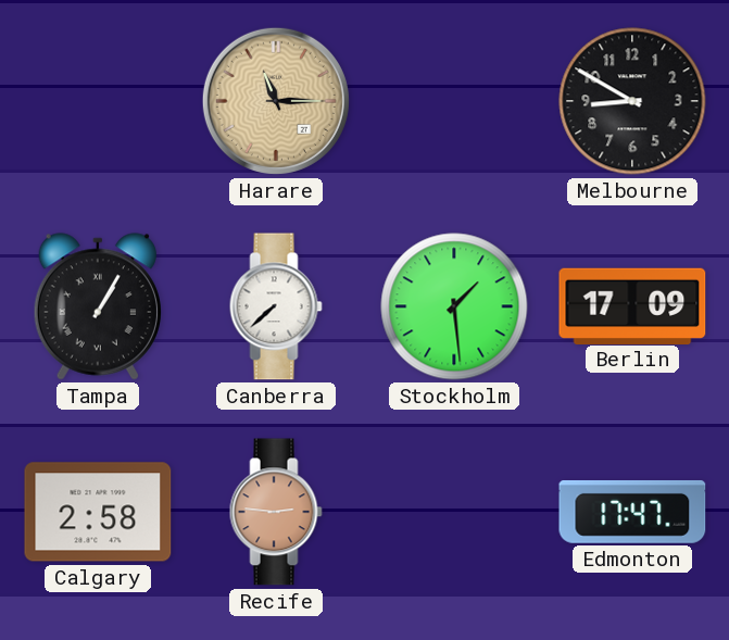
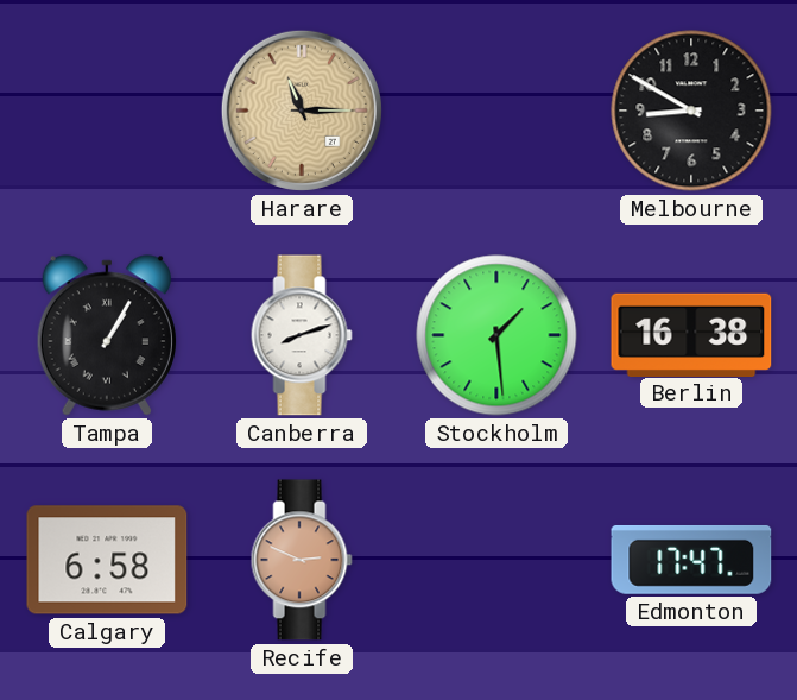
Canberra: 7:38 -> 8:12
Berlin: 17:09 -> 16:38
Calgary: 2:58 -> 6:58
Recife: 2:46 -> 2:49
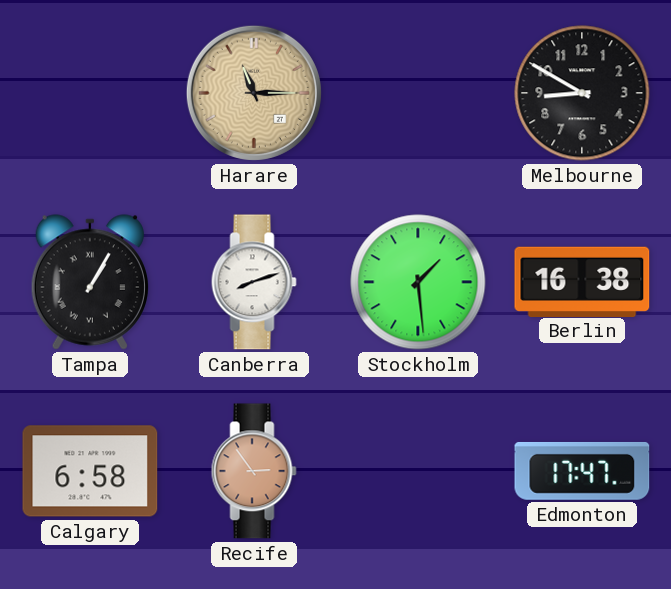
Recife: 2:49 -> 2:54
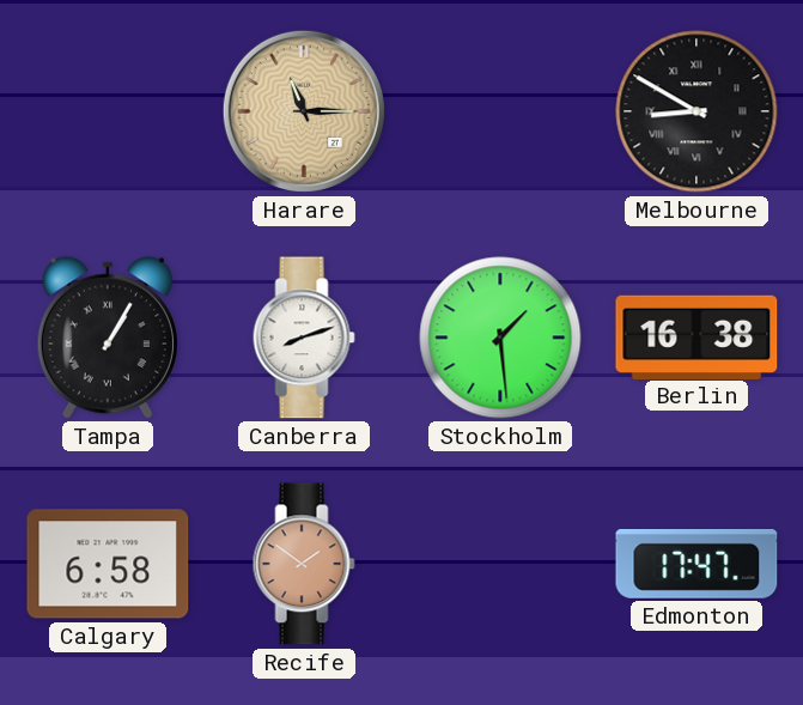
Melbourne numerals: Arabic -> Roman
Recife: 2:54 -> 1:51
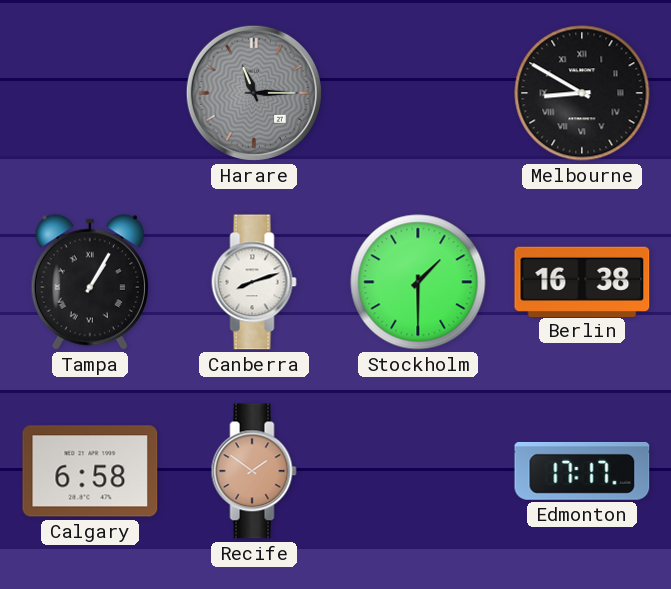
Harare dial: champagne -> grey
Stockholm: 1:29 -> 1:30
Edmonton: 17:47 -> 17:17
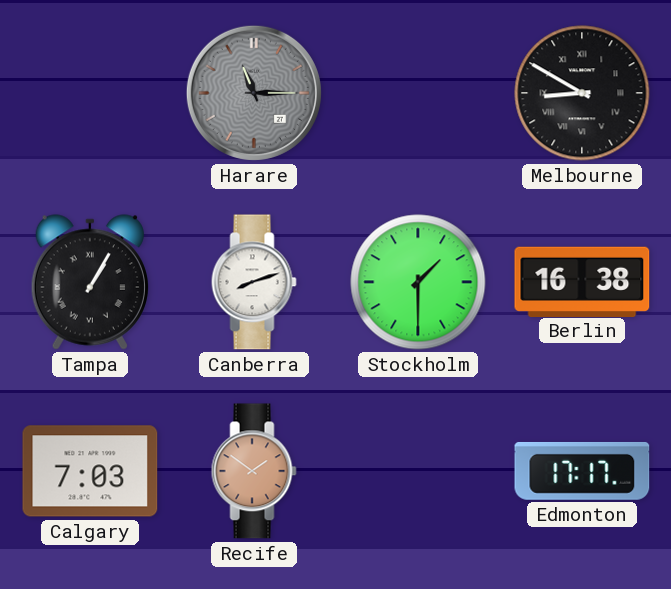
Calgary: 6:58 -> 7:03
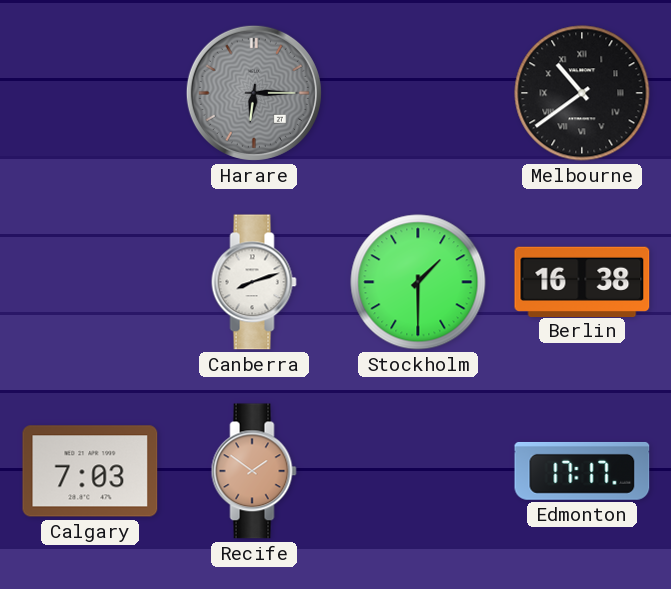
Harare: 11:15 -> 6:15
Melbourne: 8:50 -> 10:39
Tampa: 1:05 -> none
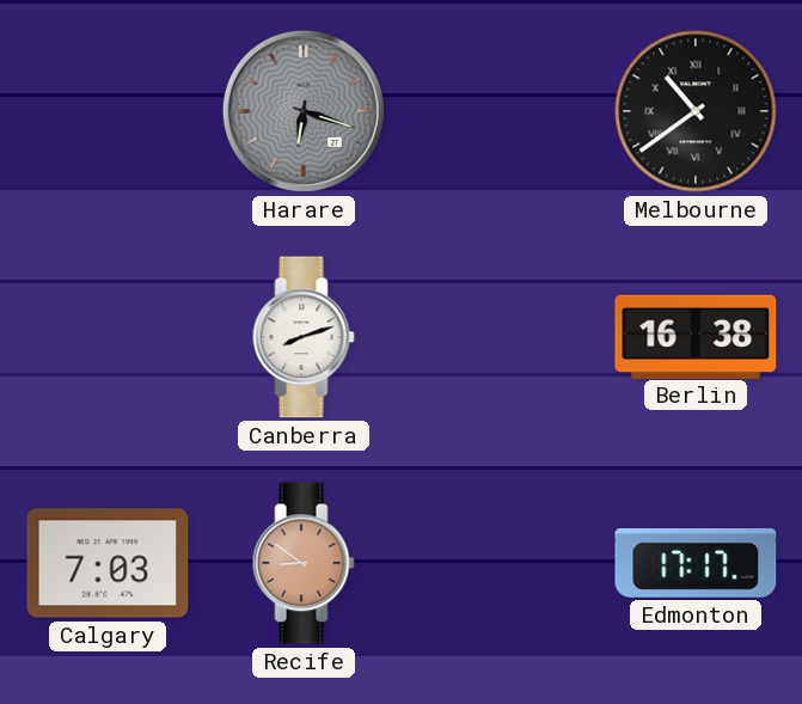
Harare: 6:15 -> 6:18
Stockholm: 1:30 -> none
Recife: 1:51 -> 8:51
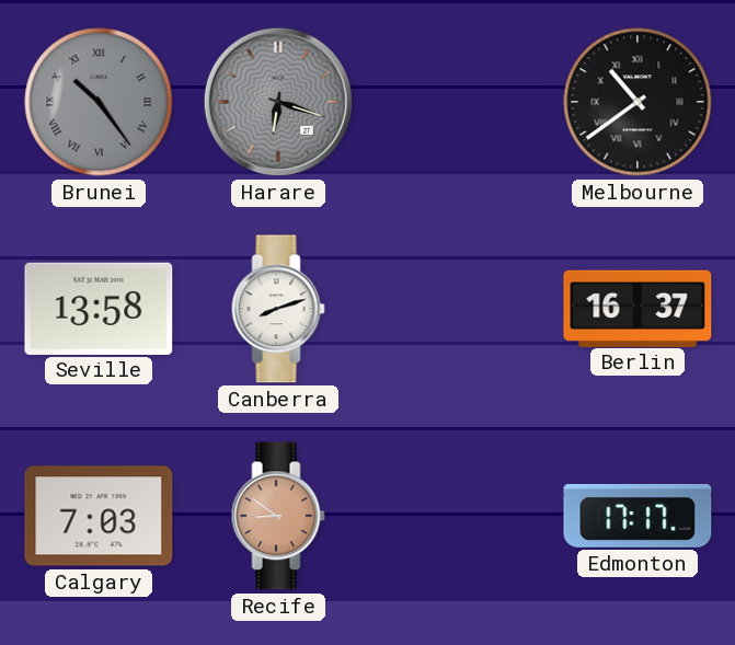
Brunei: none -> 10:24
Seville: none -> 13:58
Berlin: 16:38 -> 16:37
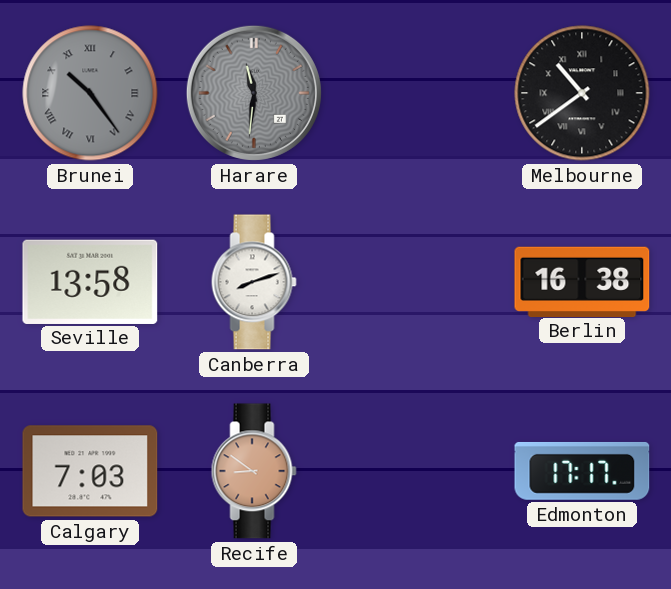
Harare: 6:18 -> 11:31
Berlin: 16:37 -> 16:38
